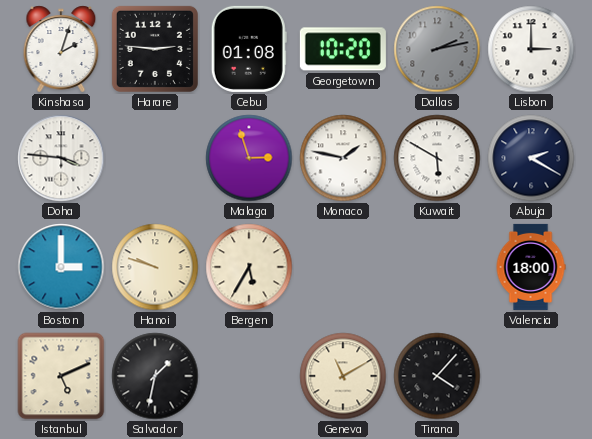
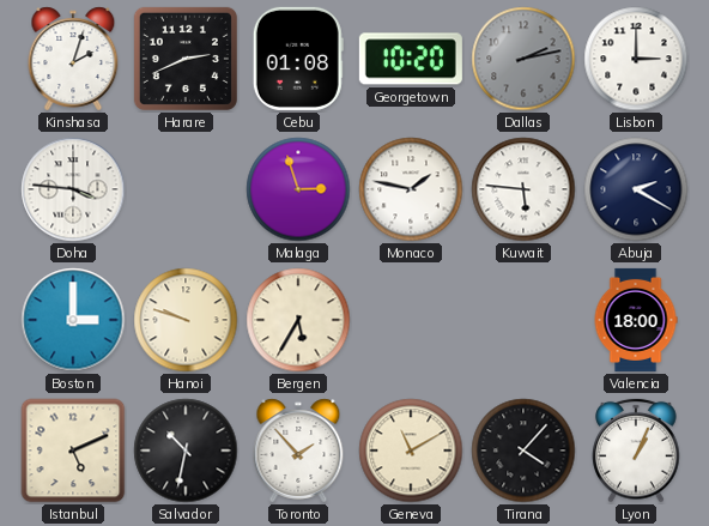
Harare: 2:46 -> 2:41
Kuwait: 5:50 -> 5:46
Salvador: 1:32 -> 10:32
Toronto: none -> 1:53
Lyon: none -> 1:04
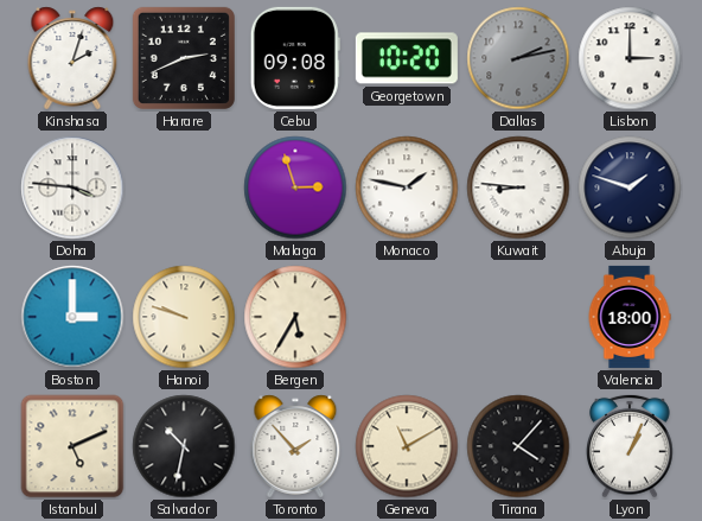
Cebu: 01:08 -> 09:08
Kuwait: 5:46 -> 8:46
Abuja: 2:20 -> 1:48
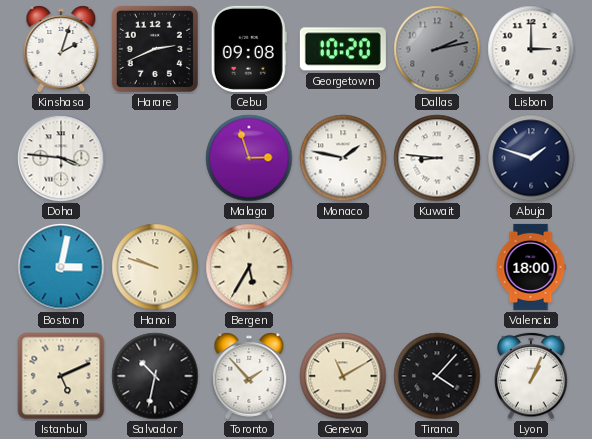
Boston: 3:00 -> 3:02
